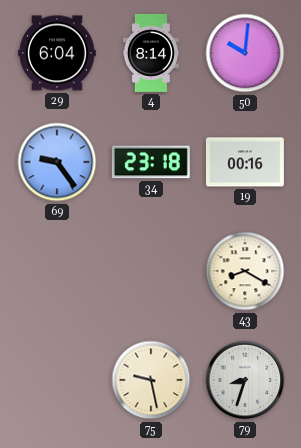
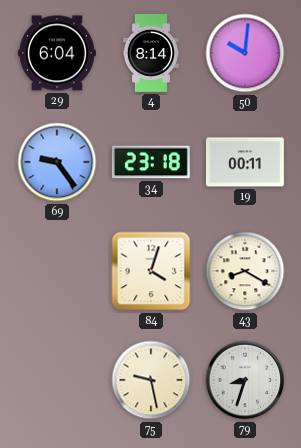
19: 00:16 -> 00:11
84: none -> 4:03
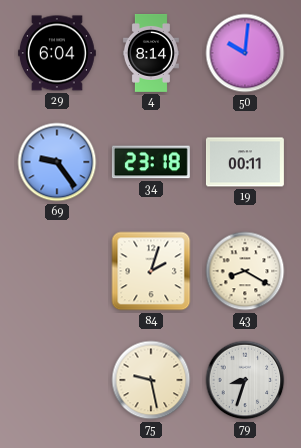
84: 4:03 -> 2:03
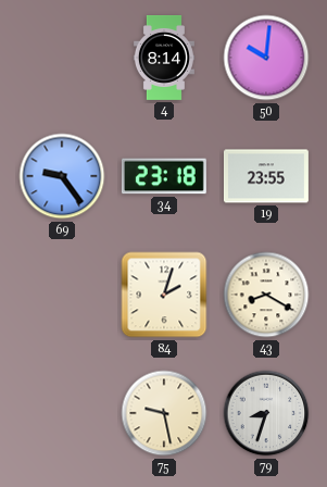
29: 6:04 -> none
19: 00:11 -> 23:55
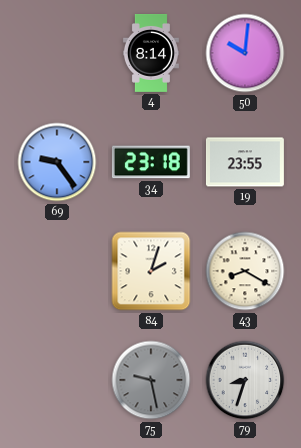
75 dial: cream -> grey
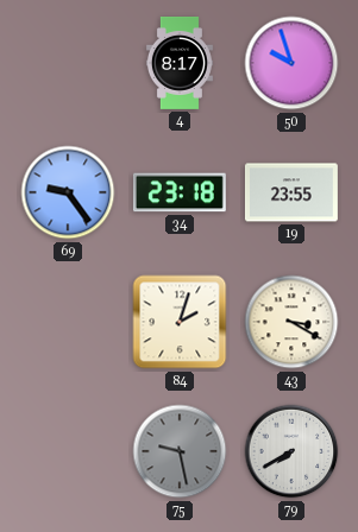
4: 8:14 -> 8:17
50: 10:01 -> 9:57
43: 8:20 -> 3:20
79: 8:33 -> 7:40
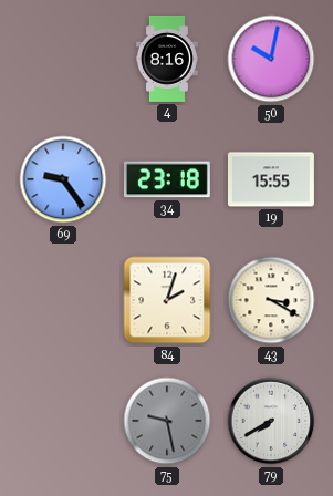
4: 8:17 -> 8:16
50: 9:57 -> 10:02
19: 23:55 -> 15:55
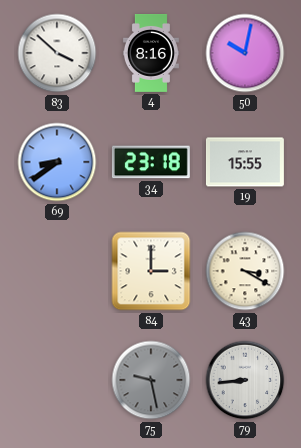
83: none -> 3:52
69: 9:24 -> 8:39
84: 2:03 -> 3:00
79: 7:40 -> 8:44
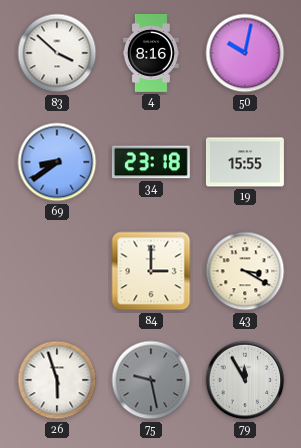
26: none -> 5:57
79: 8:44 -> 11:55
